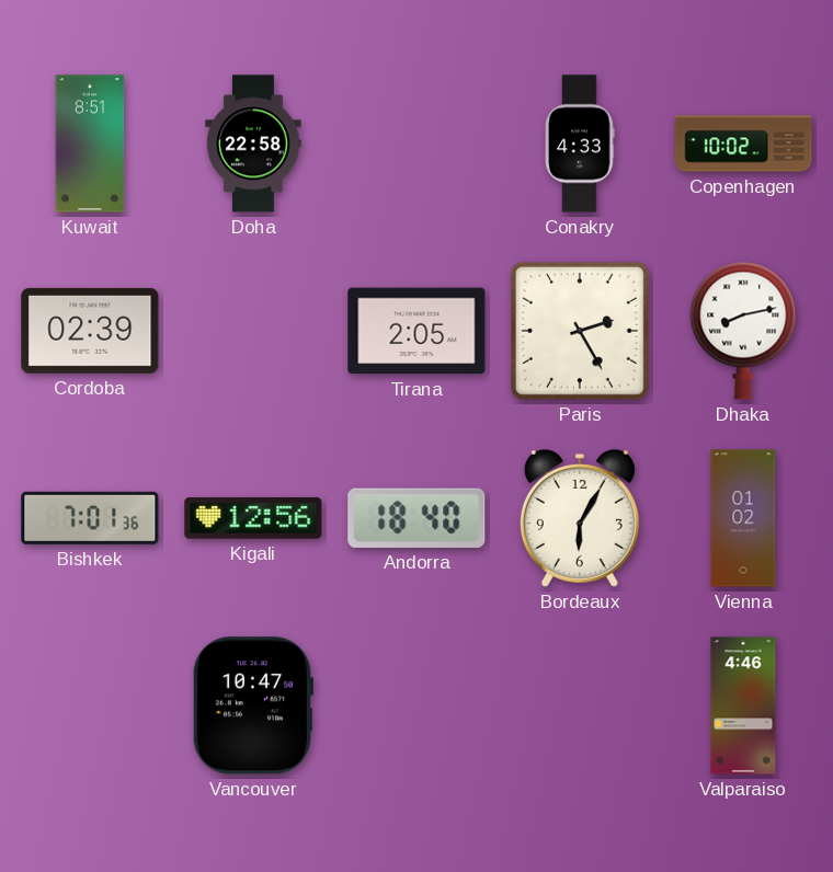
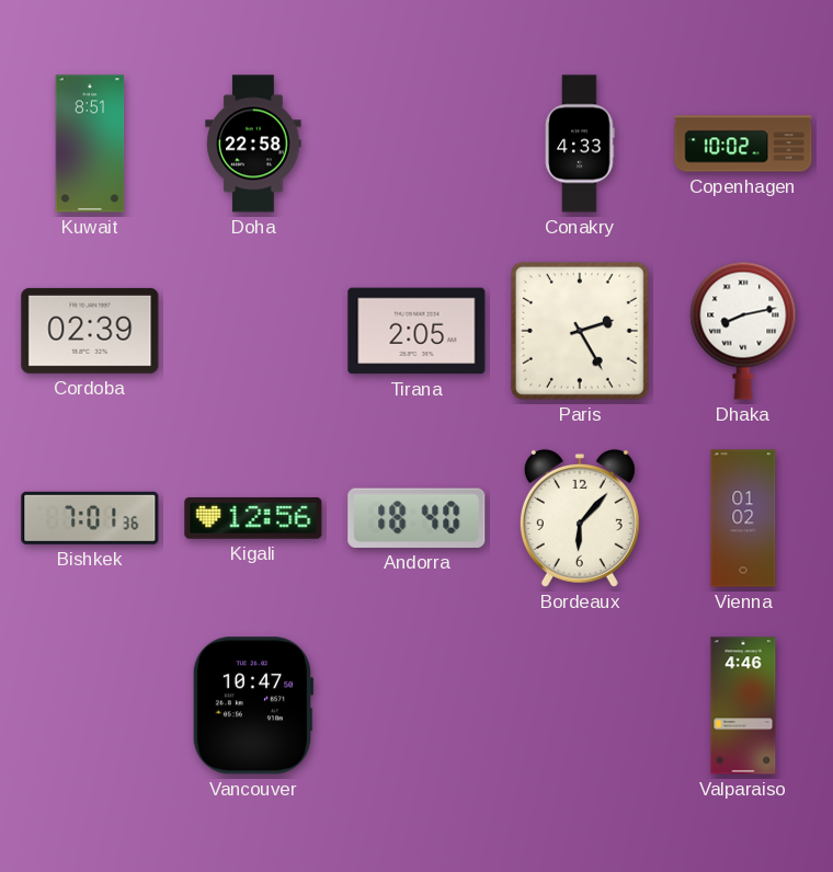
Bordeaux: 6:05 -> 6:07
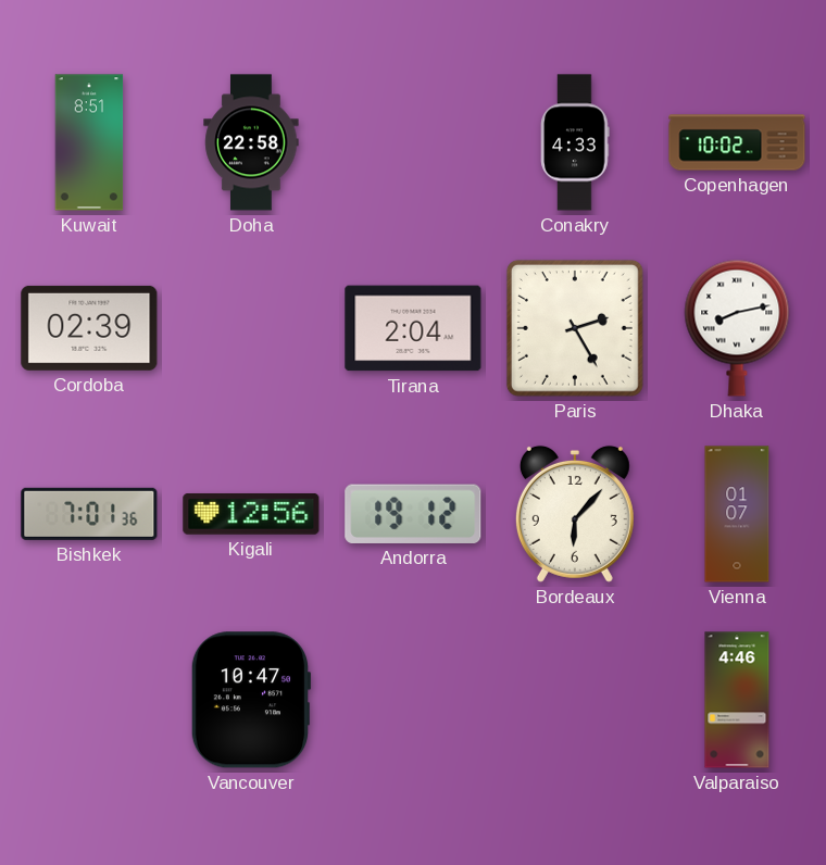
Tirana: 2:05 -> 2:04
Andorra: 18:40 -> 19:12
Vienna: 01:02 -> 01:07
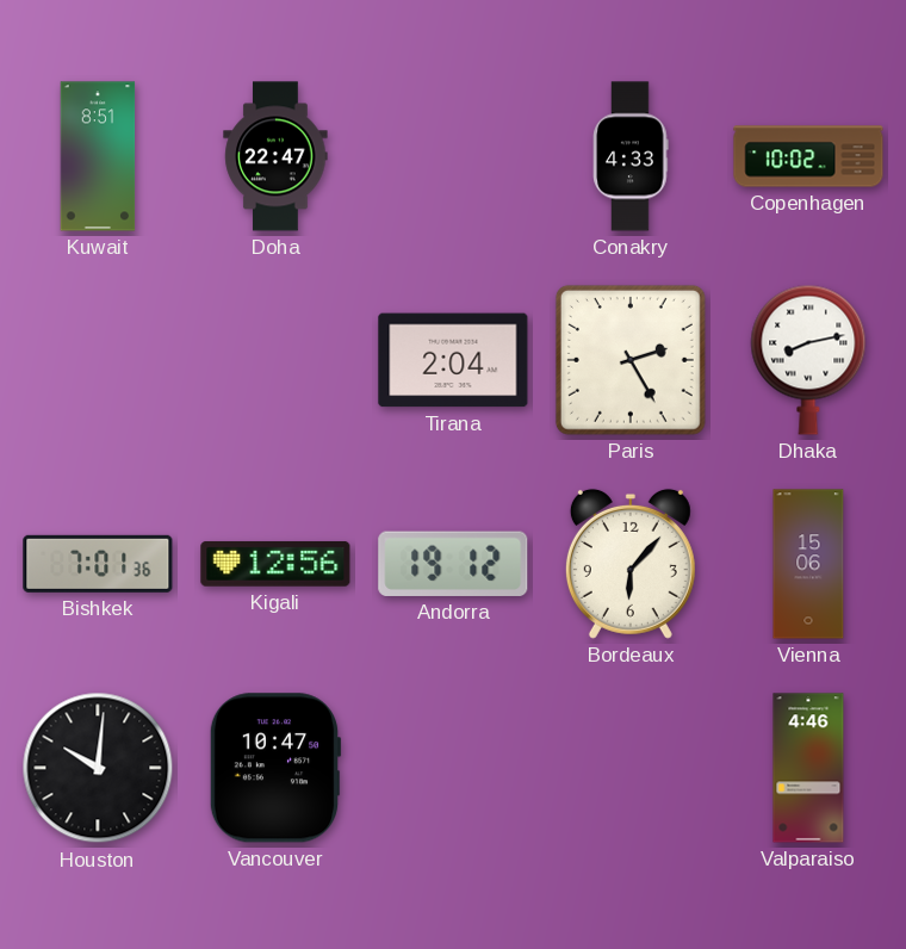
Doha: 22:58 -> 22:47
Cordoba: 02:39 -> none
Vienna: 01:07 -> 15:06
Houston: none -> 10:01
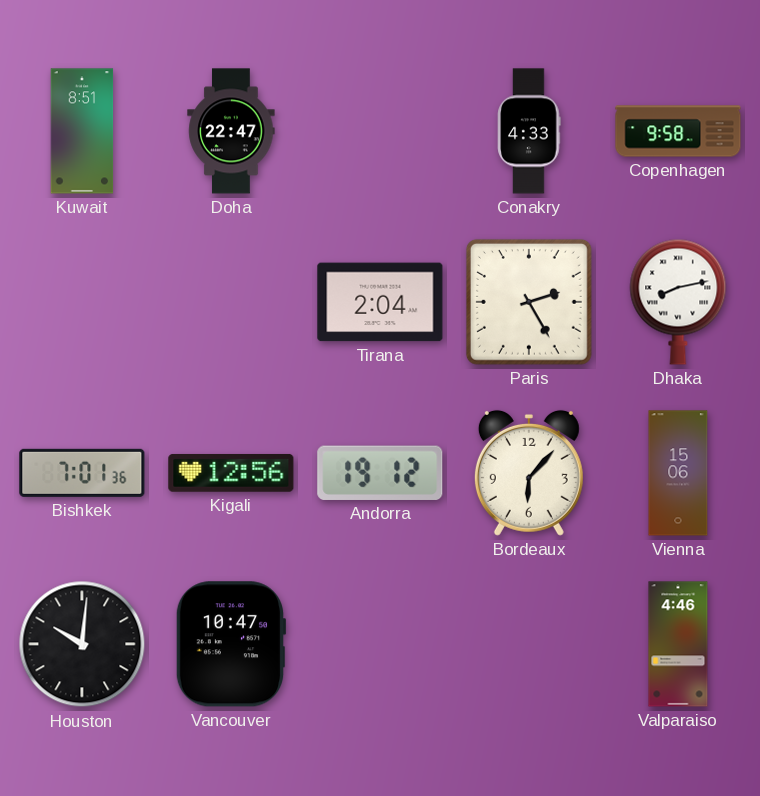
Copenhagen: 10:02 -> 9:58
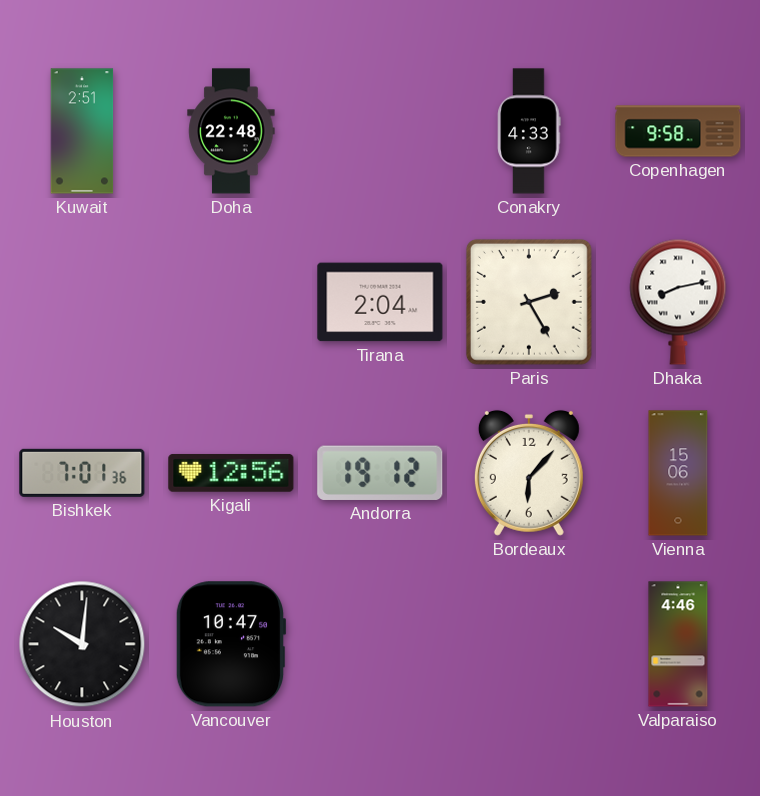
Kuwait: 8:51 -> 2:51
Doha: 22:47 -> 22:48
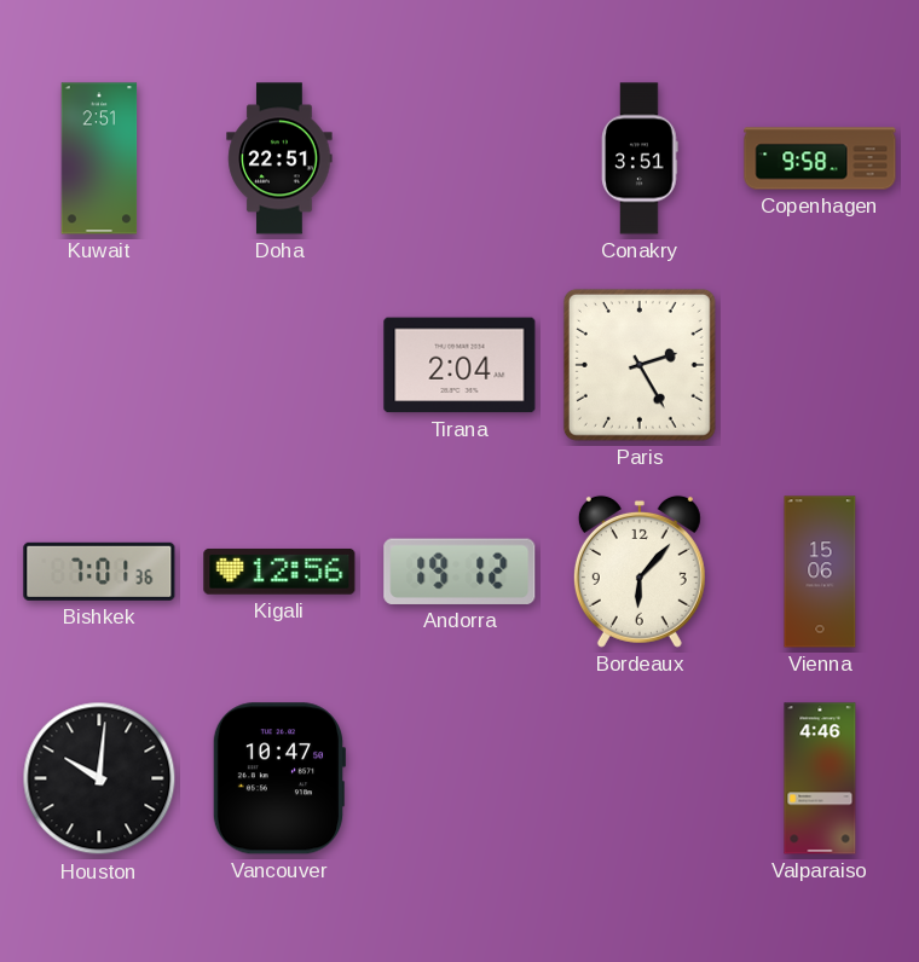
Doha: 22:48 -> 22:51
Conakry: 4:33 -> 3:51
Dhaka: 8:13 -> none
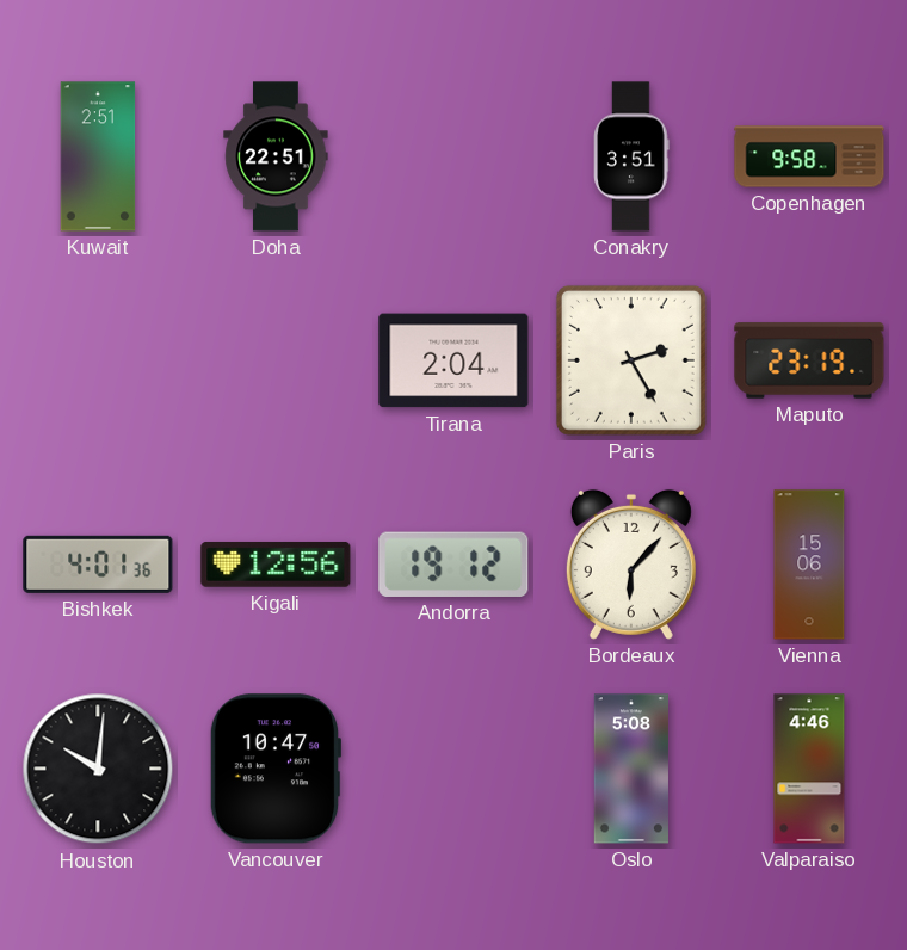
Maputo: none -> 23:19
Bishkek: 7:01 -> 4:01
Oslo: none -> 5:08
